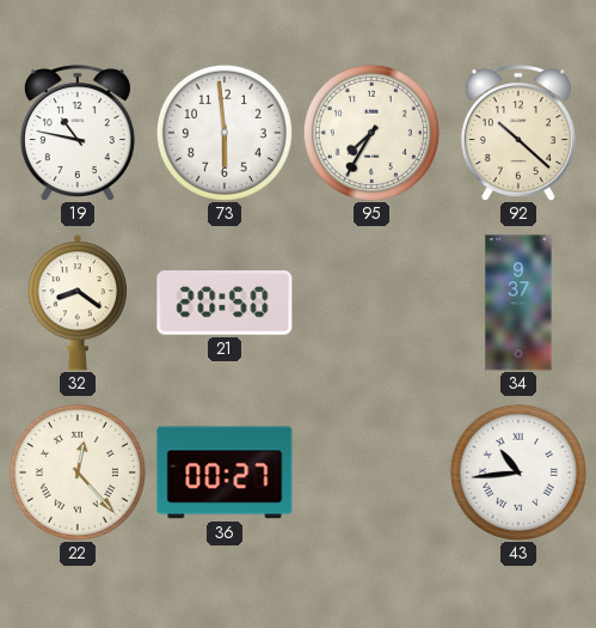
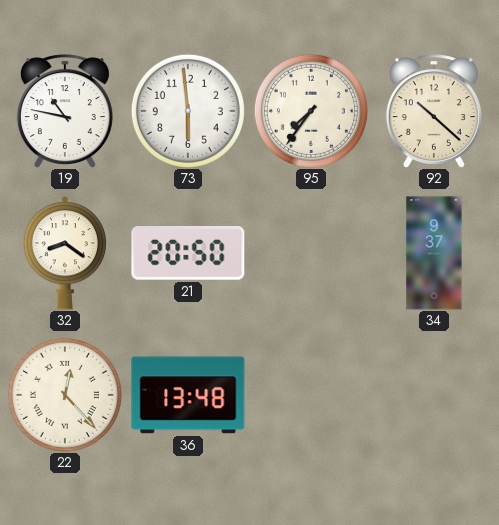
95: 7:35 -> 7:36
36: 00:27 -> 13:48
43: 10:44 -> none
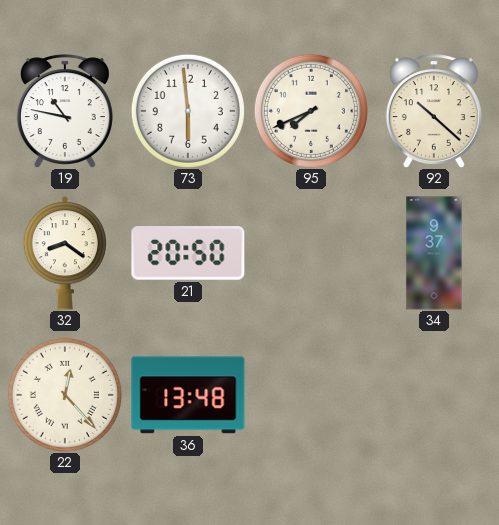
95: 7:36 -> 7:41
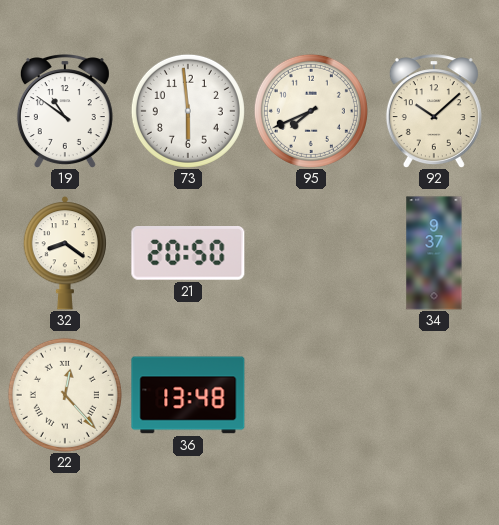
19: 10:47 -> 10:51
92: 10:22 -> 10:08
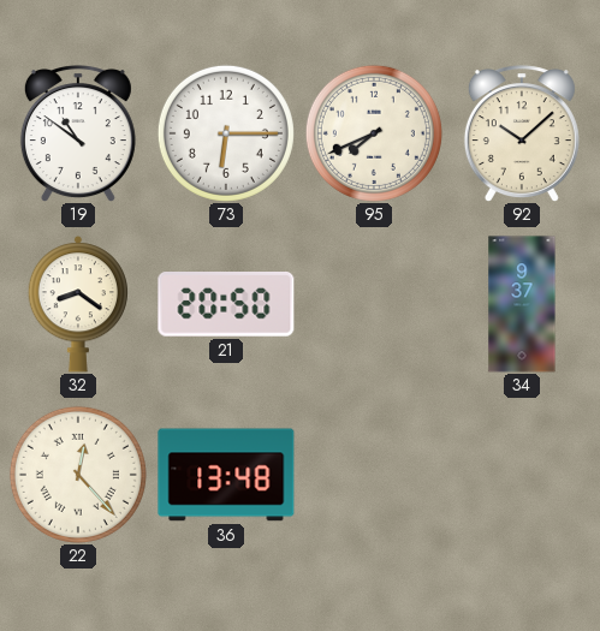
73: 5:59 -> 6:15
